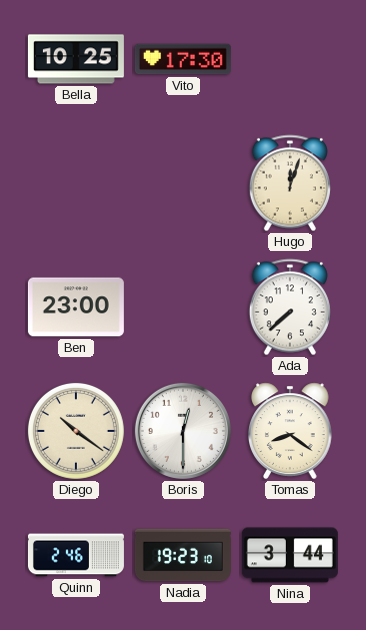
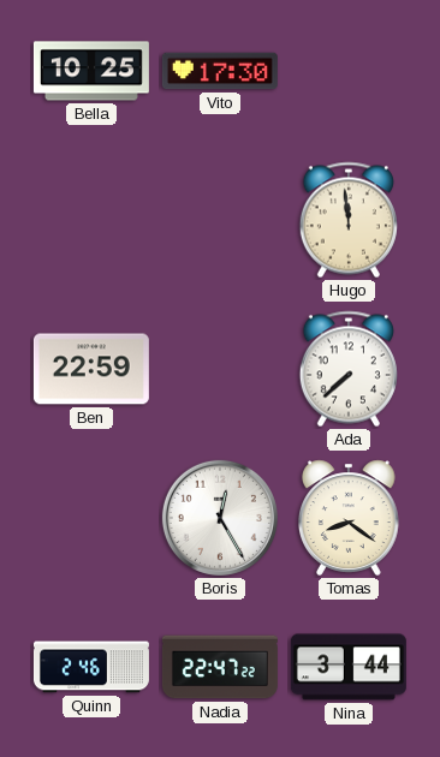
Hugo: 12:03 -> 11:59
Ben: 23:00 -> 22:59
Diego: 10:21 -> none
Boris: 12:30 -> 12:25
Nadia: 19:23 -> 22:47
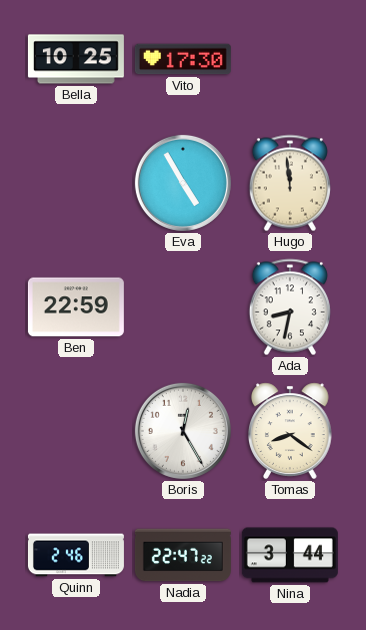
Eva: none -> 4:55
Ada: 7:38 -> 8:32
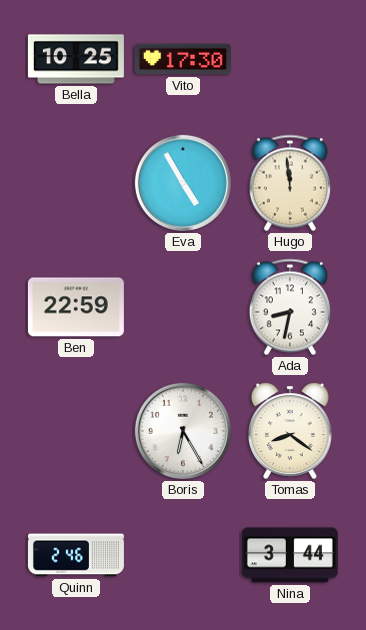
Boris: 12:25 -> 6:25
Nadia: 22:47 -> none
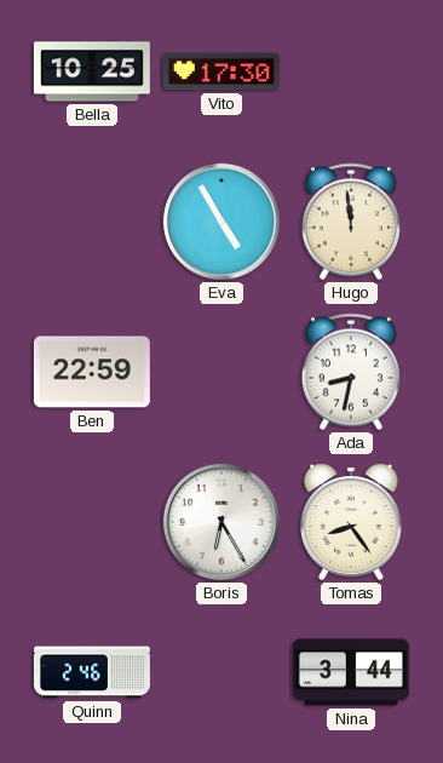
Tomas: 8:21 -> 8:24
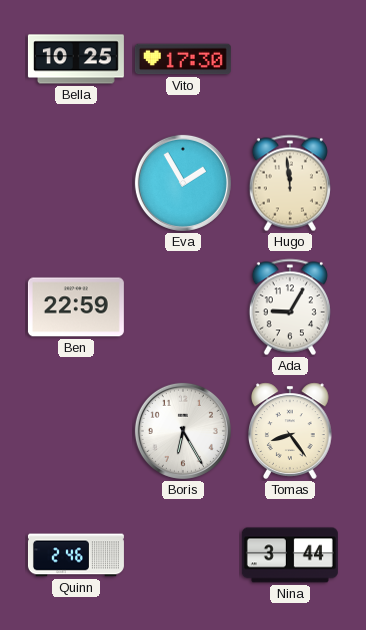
Eva: 4:55 -> 1:55
Ada: 8:32 -> 9:05
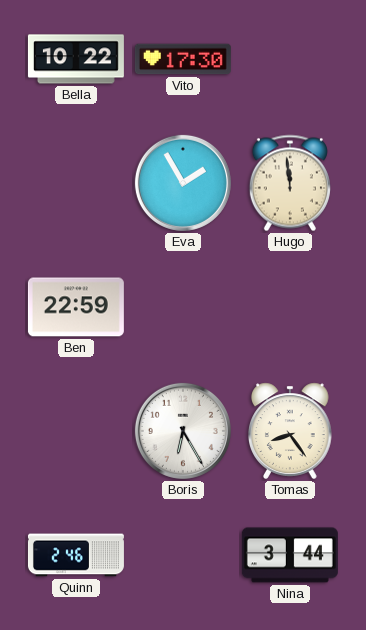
Bella: 10:25 -> 10:22
Ada: 9:05 -> none
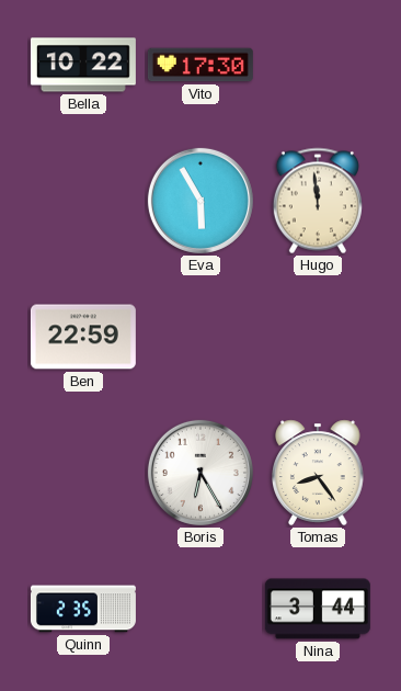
Eva: 1:55 -> 5:55
Quinn: 2:46 -> 2:35
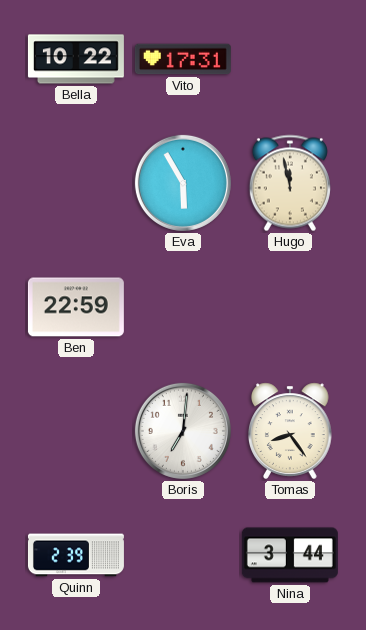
Vito: 17:30 -> 17:31
Hugo: 11:59 -> 11:58
Boris: 6:25 -> 7:01
Quinn: 2:35 -> 2:39
